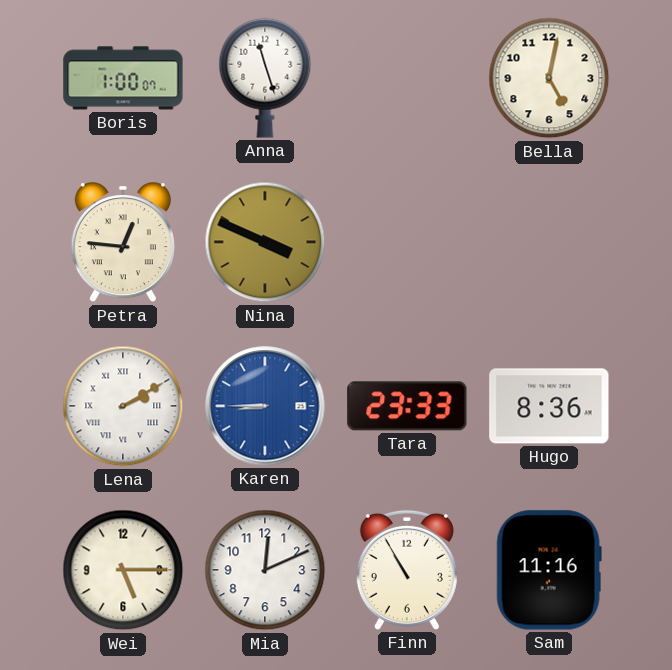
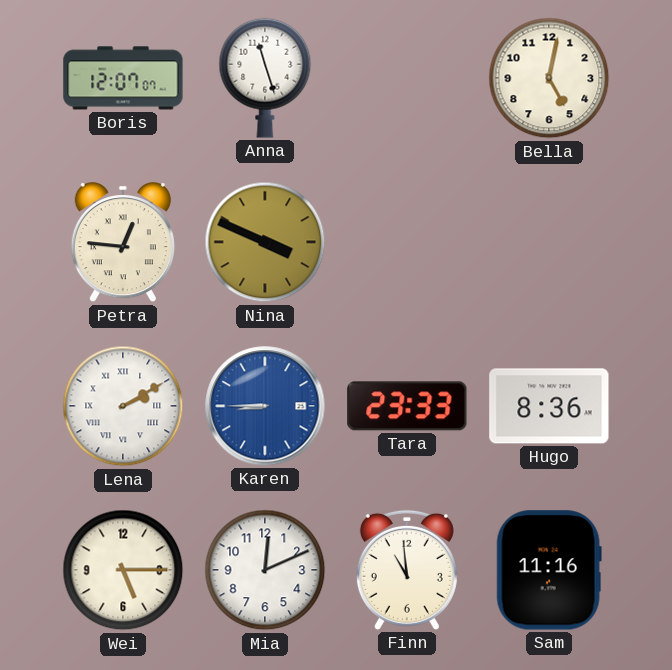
Boris: 1:00 -> 12:07
Finn: 10:55 -> 10:59
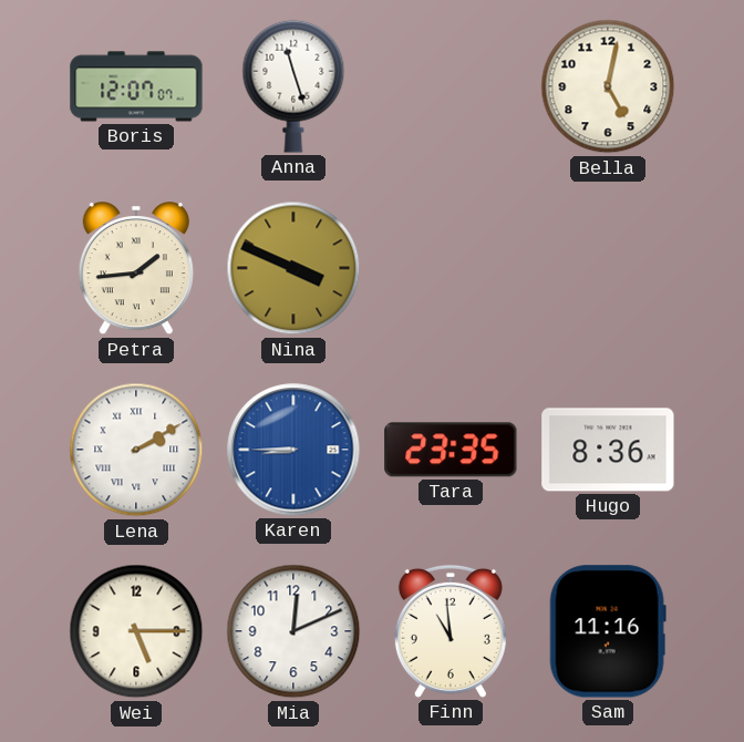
Petra: 12:46 -> 1:44
Tara: 23:33 -> 23:35
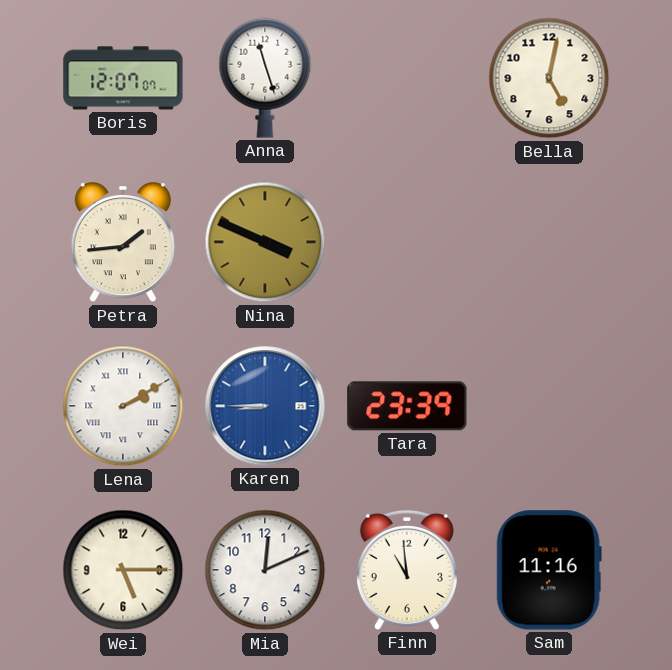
Tara: 23:35 -> 23:39
Hugo: 8:36 -> none
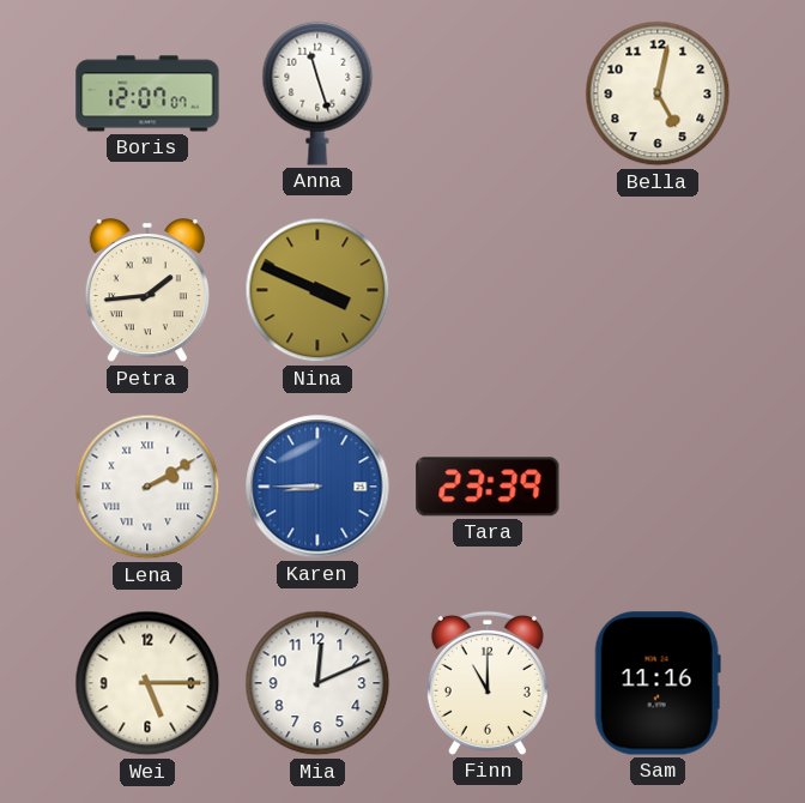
Finn: 10:59 -> 11:00
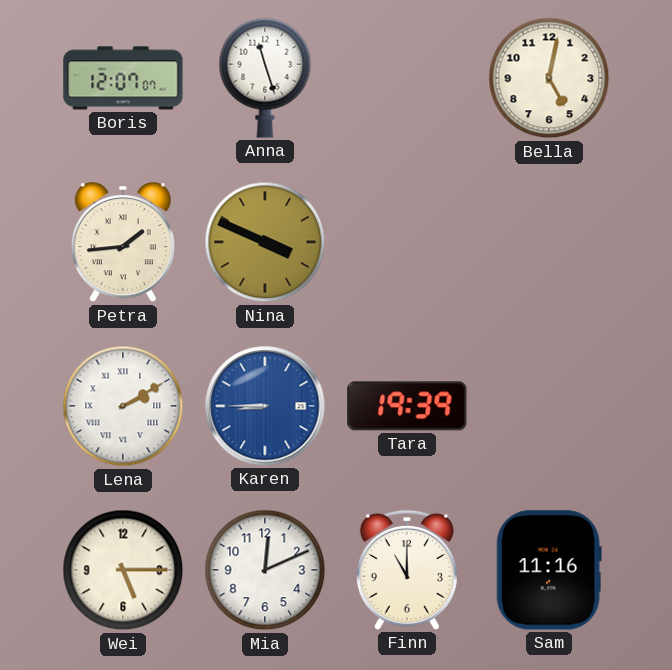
Tara: 23:39 -> 19:39
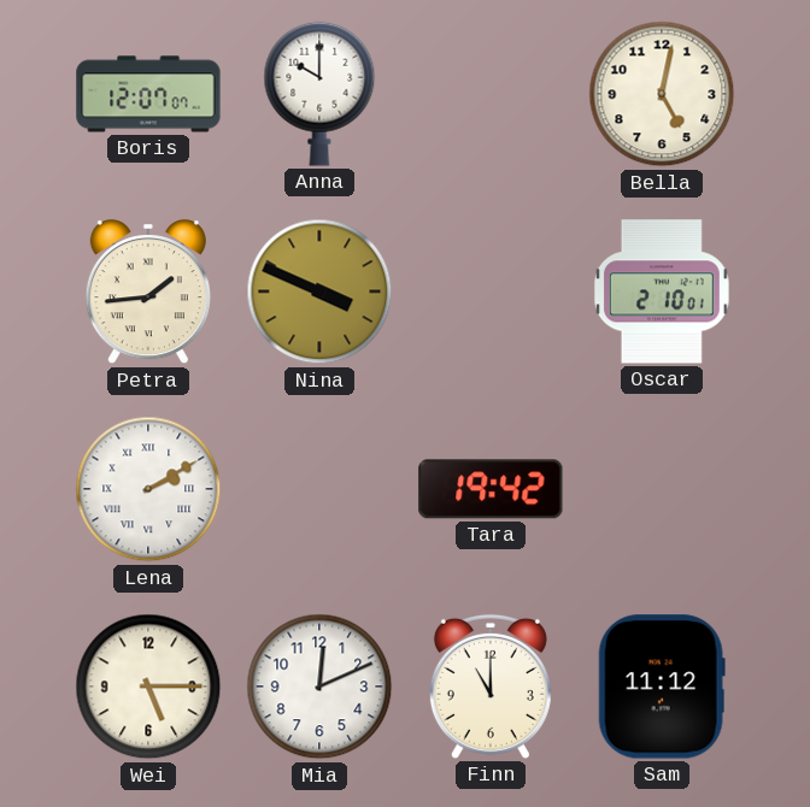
Anna: 11:27 -> 10:00
Oscar: none -> 2:10
Karen: 8:45 -> none
Tara: 19:39 -> 19:42
Sam: 11:16 -> 11:12
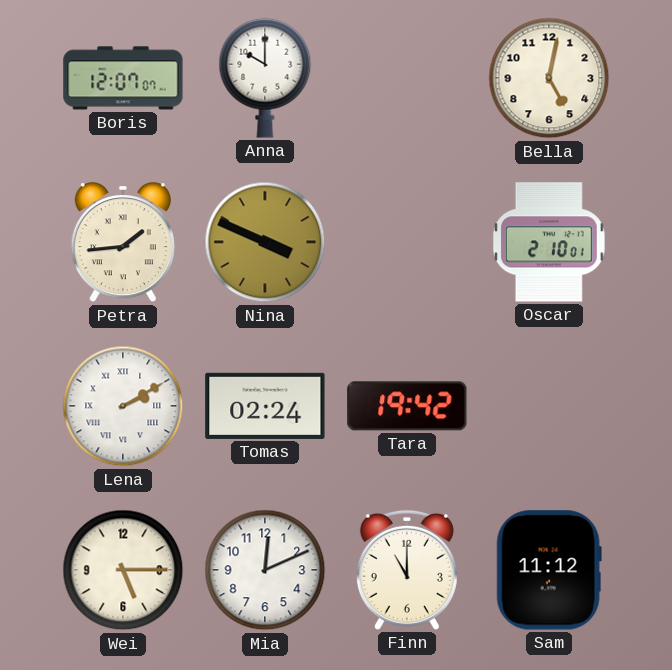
Tomas: none -> 02:24
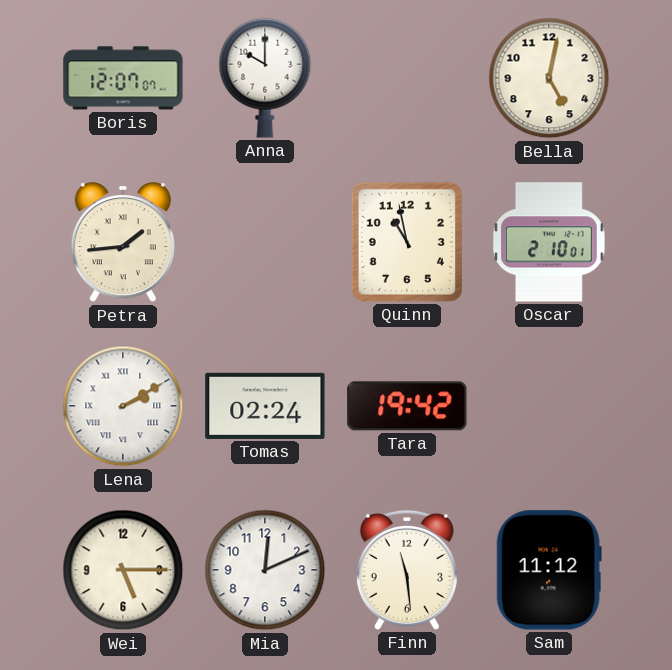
Nina: 3:49 -> none
Quinn: none -> 10:58
Finn: 11:00 -> 11:29
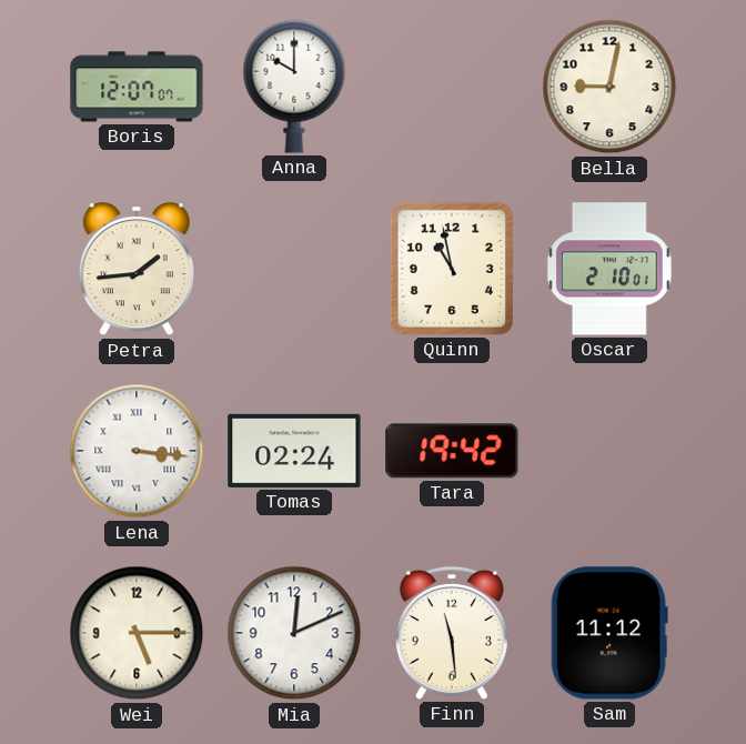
Bella: 5:02 -> 9:02
Lena: 2:10 -> 3:16
